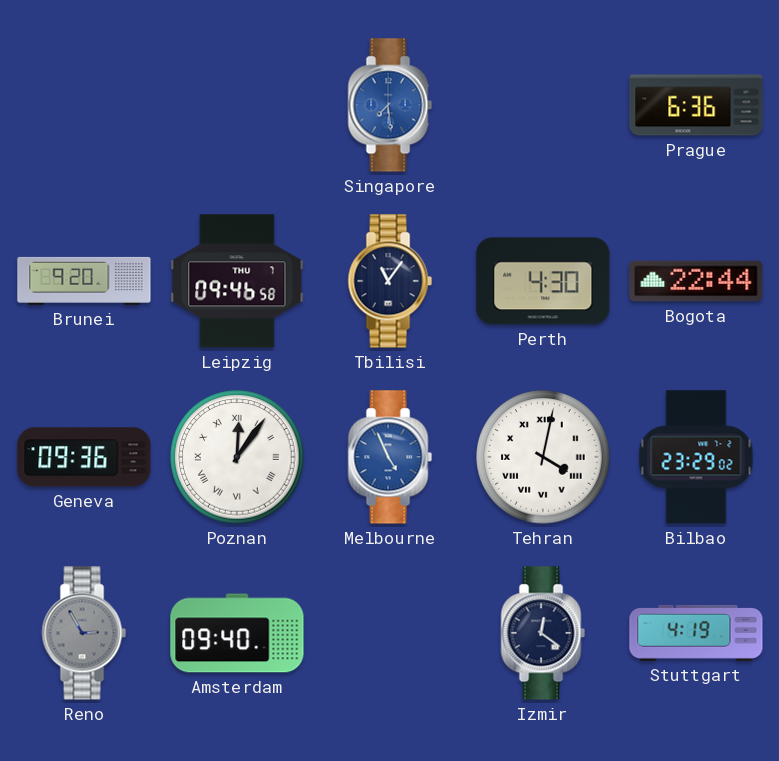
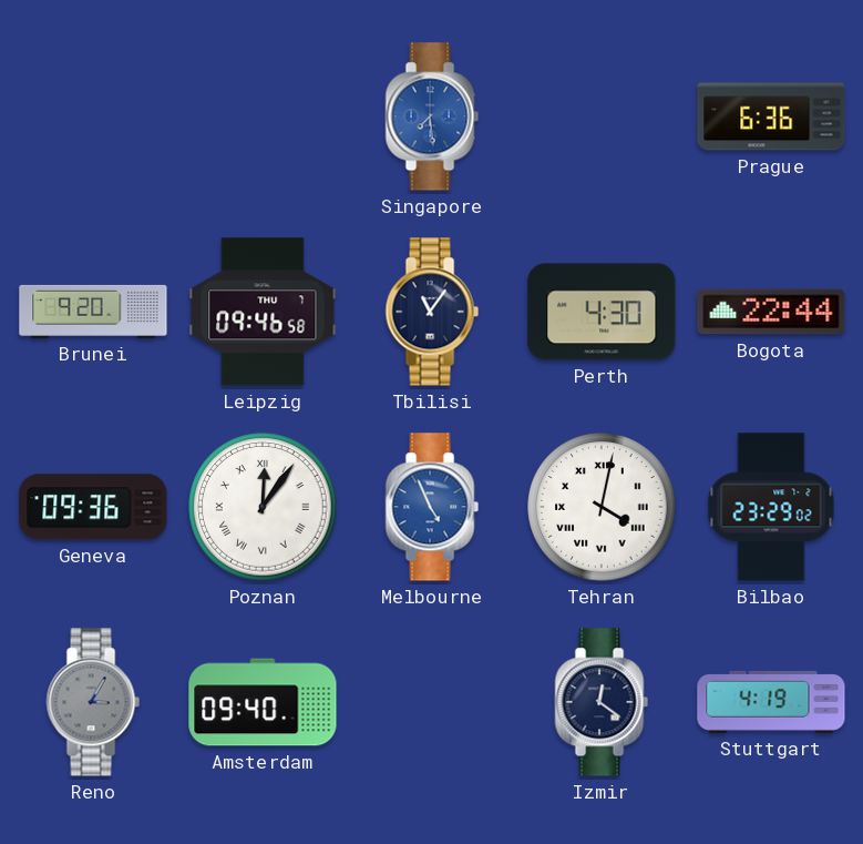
Reno: 2:55 -> 3:05
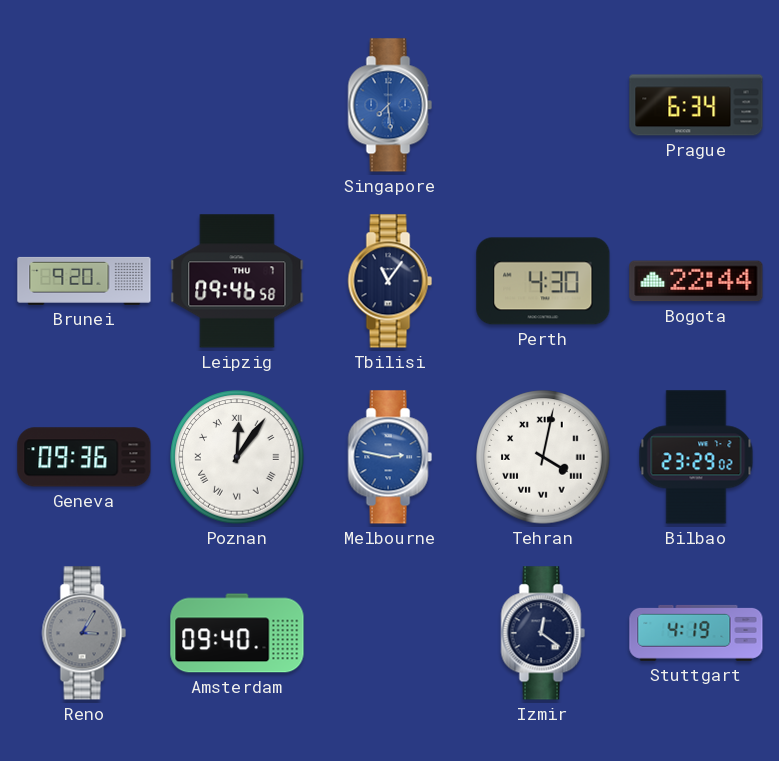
Prague: 6:36 -> 6:34
Melbourne: 4:56 -> 2:47
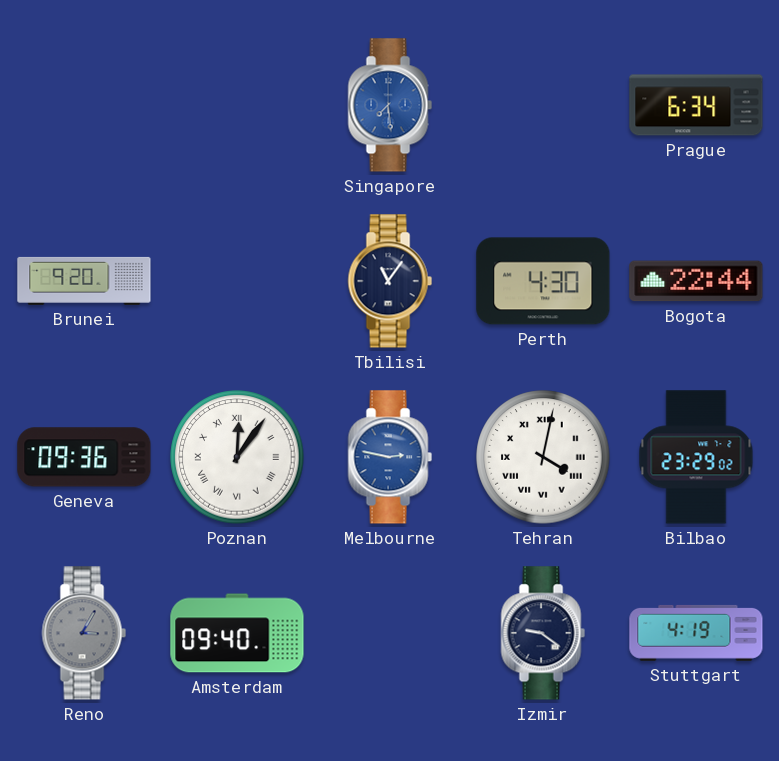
Leipzig: 09:46 -> none
Izmir: 12:21 -> 9:21
